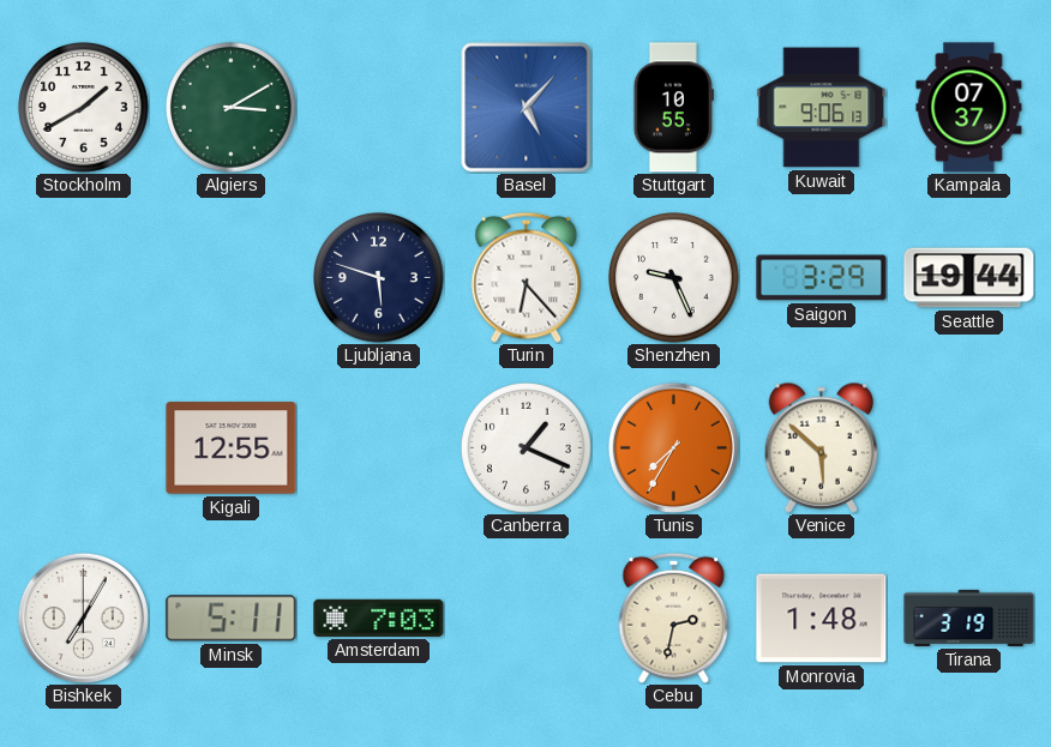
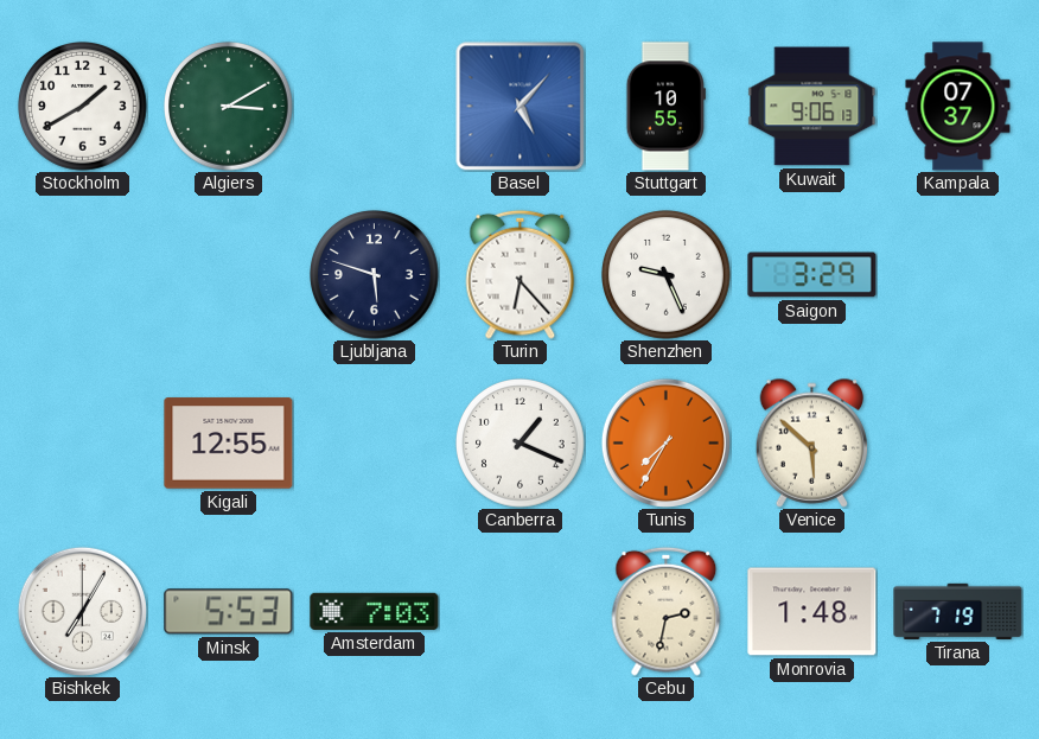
Seattle: 19:44 -> none
Minsk: 5:11 -> 5:53
Tirana: 3:19 -> 7:19
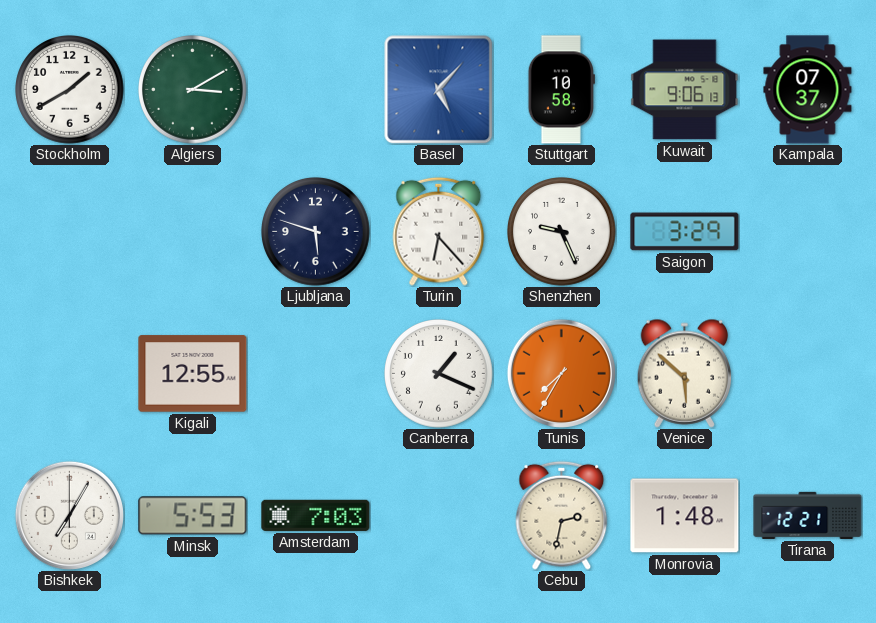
Stuttgart: 10:55 -> 10:58
Tirana: 7:19 -> 12:21
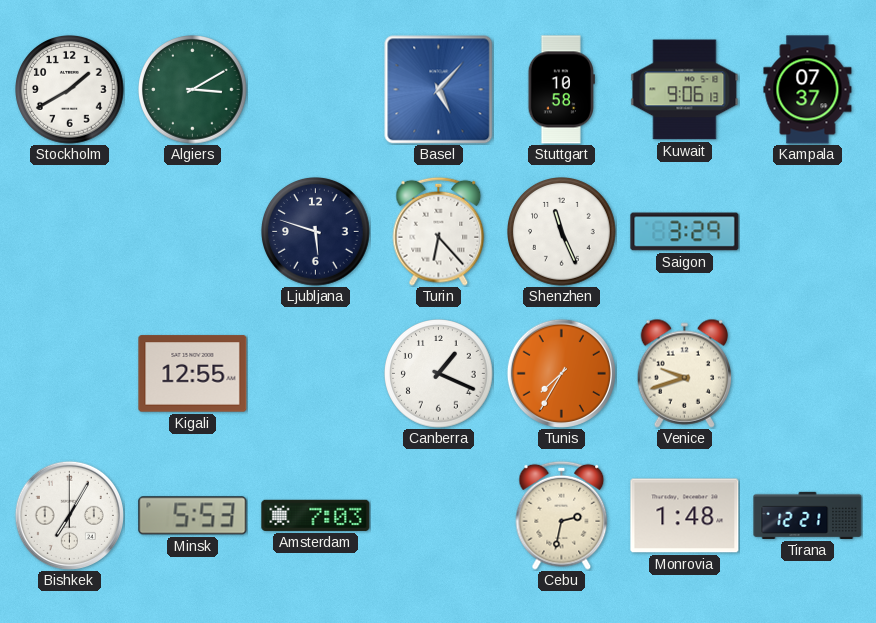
Shenzhen: 9:26 -> 11:26
Venice: 5:52 -> 9:42
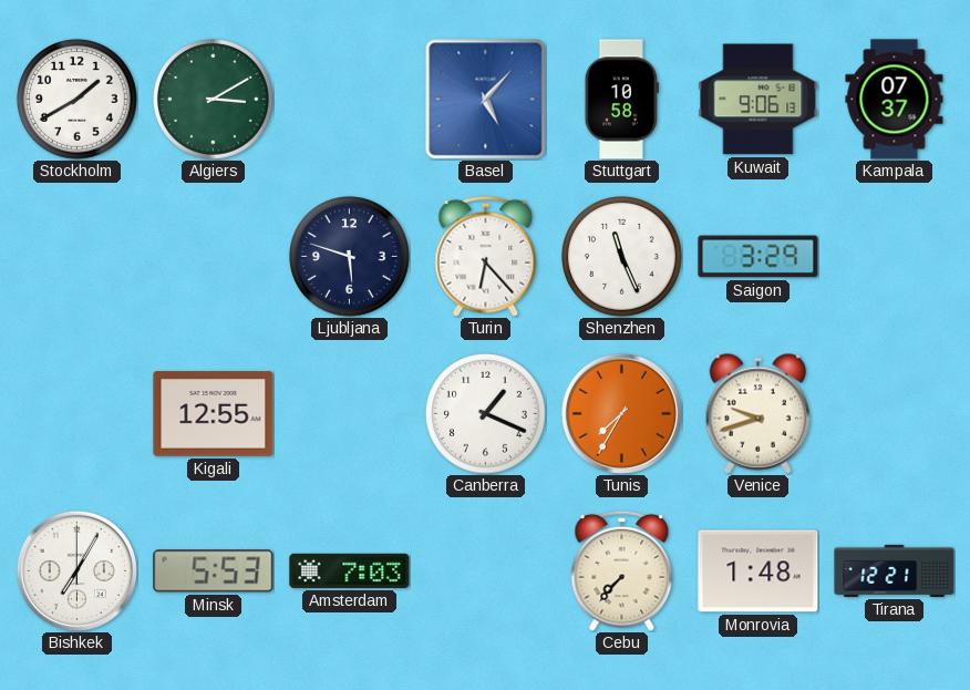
Cebu: 2:32 -> 7:37
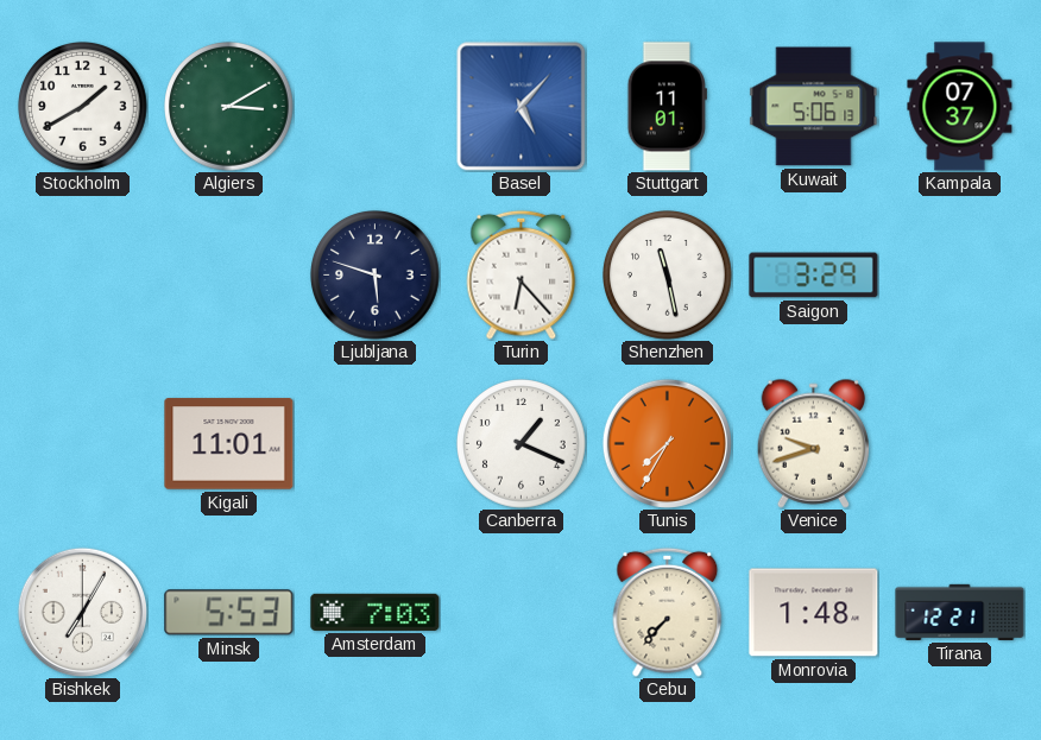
Stuttgart: 10:58 -> 11:01
Kuwait: 9:06 -> 5:06
Shenzhen: 11:26 -> 11:28
Kigali: 12:55 -> 11:01
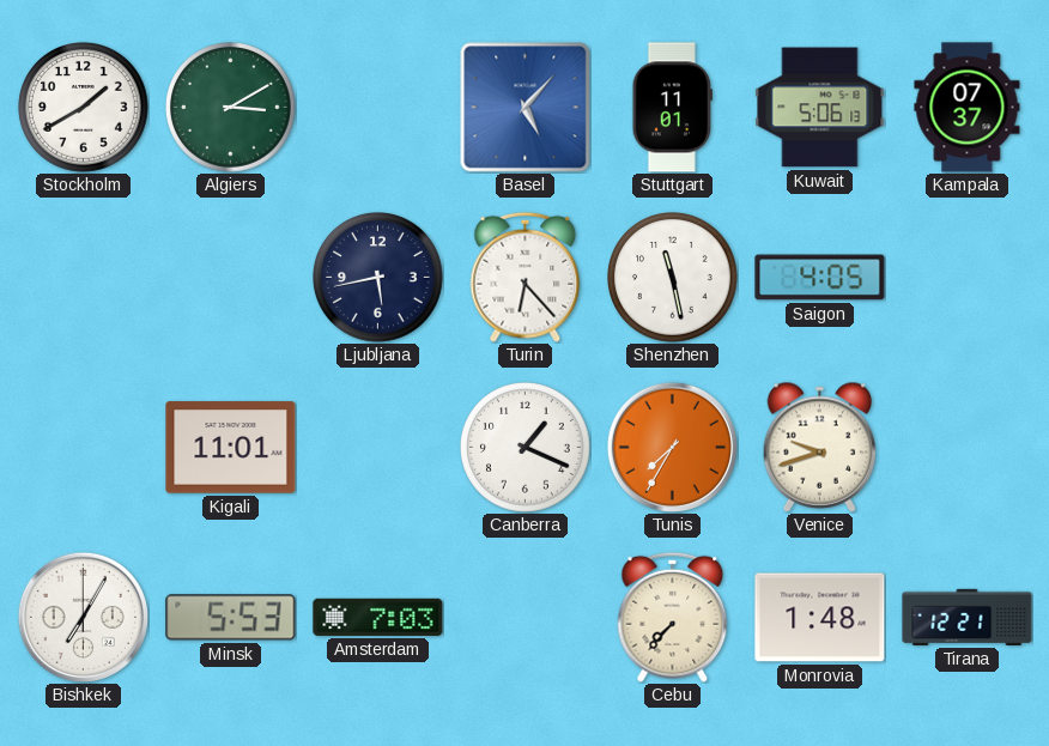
Ljubljana: 5:48 -> 5:43
Saigon: 3:29 -> 4:05
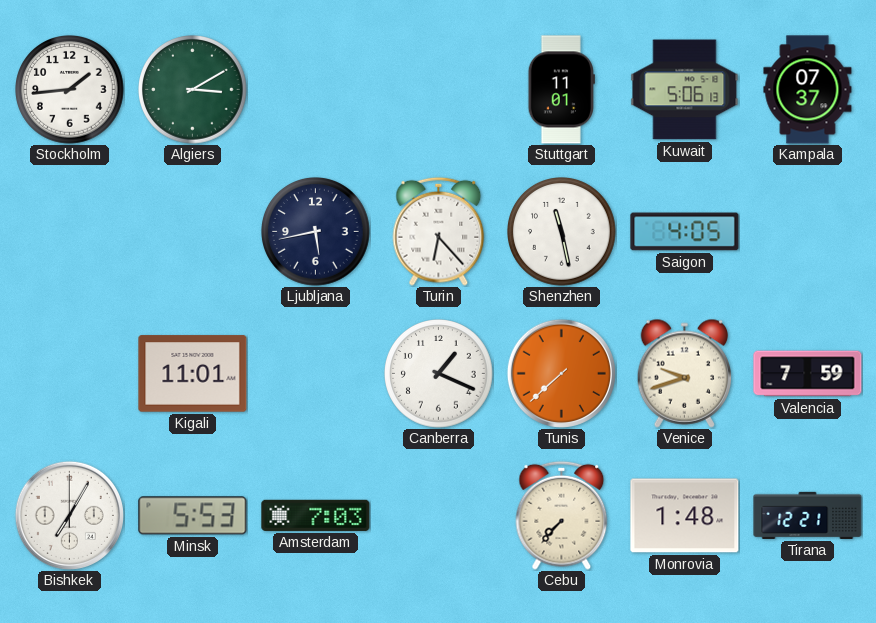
Stockholm: 1:40 -> 1:44
Basel: 5:07 -> none
Tunis: 7:35 -> 7:38
Valencia: none -> 7:59
